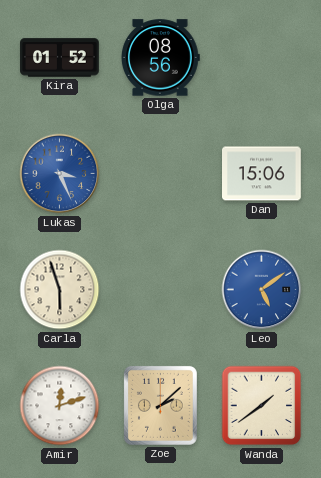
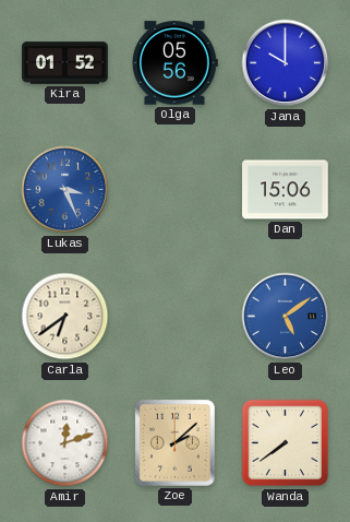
Olga: 08:56 -> 05:56
Jana: none -> 10:00
Carla: 5:57 -> 6:39
Wanda: 1:39 -> 7:39
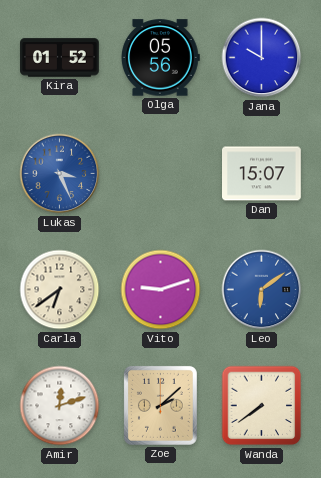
Dan: 15:06 -> 15:07
Vito: none -> 9:12
Leo: 5:09 -> 6:09
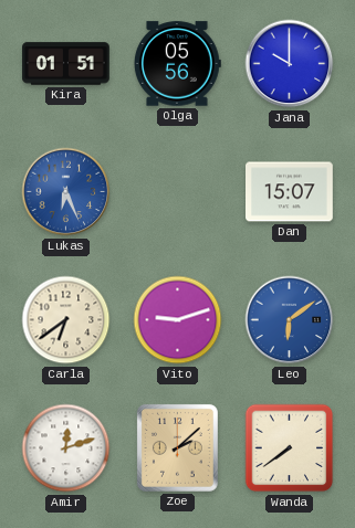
Kira: 01:52 -> 01:51
Lukas: 3:26 -> 6:26
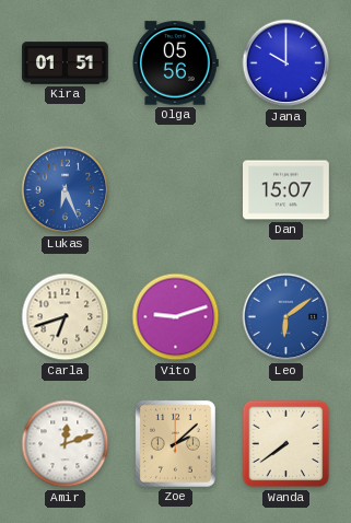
Carla: 6:39 -> 6:42
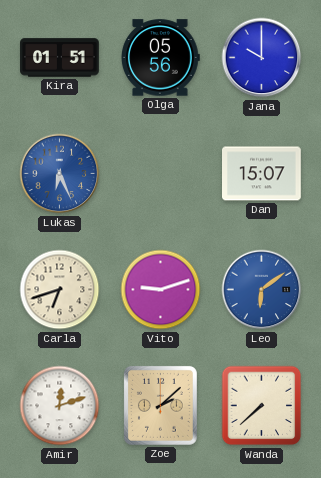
Wanda: 7:39 -> 7:38
